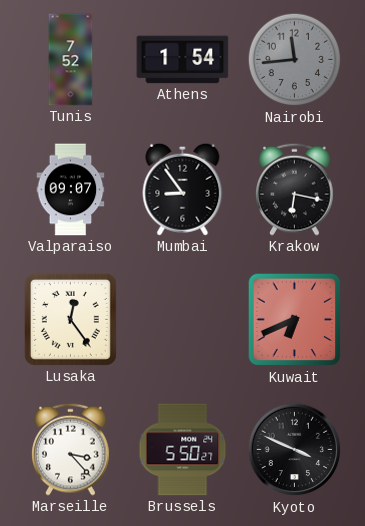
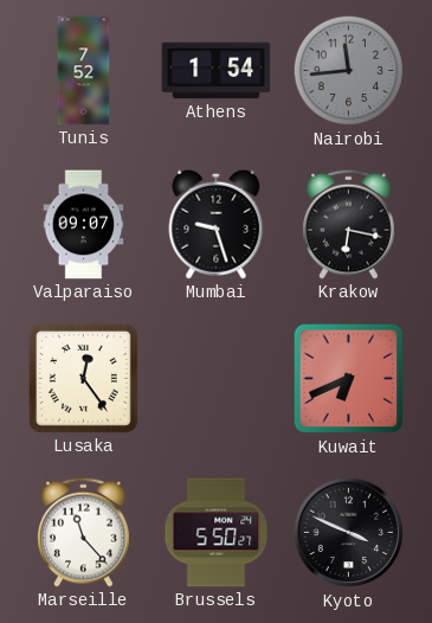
Mumbai: 8:54 -> 9:27
Marseille: 3:23 -> 11:23
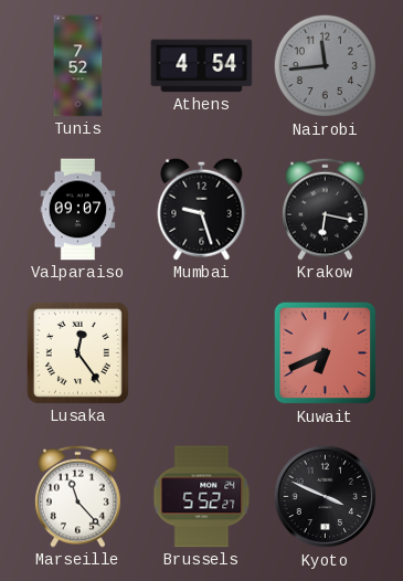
Athens: 1:54 -> 4:54
Brussels: 5:50 -> 5:52
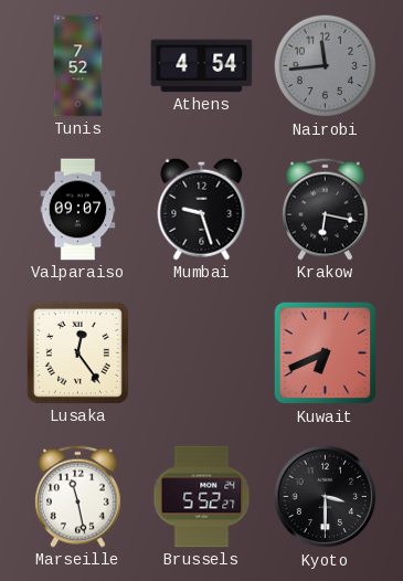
Marseille: 11:23 -> 11:28
Kyoto: 3:49 -> 3:30
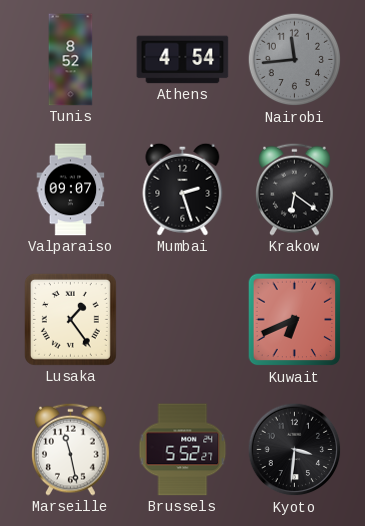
Tunis: 7:52 -> 8:52
Mumbai: 9:27 -> 2:27
Krakow: 6:17 -> 6:21
Lusaka: 12:24 -> 1:24
Kyoto: 3:30 -> 3:31
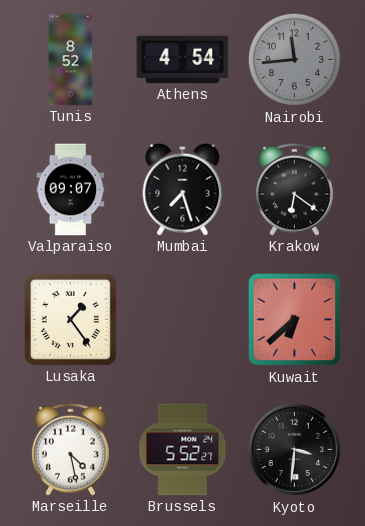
Mumbai: 2:27 -> 7:27
Kuwait: 6:41 -> 6:38
Marseille: 11:28 -> 4:28
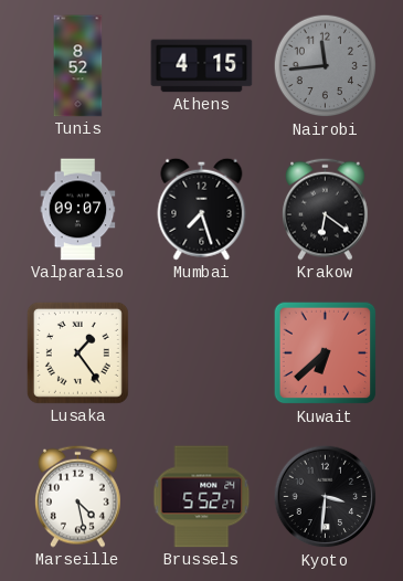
Athens: 4:54 -> 4:15
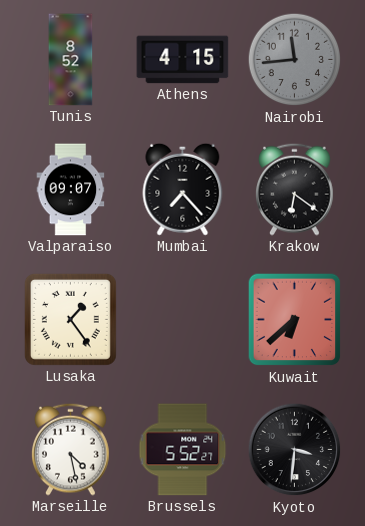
Mumbai: 7:27 -> 7:23
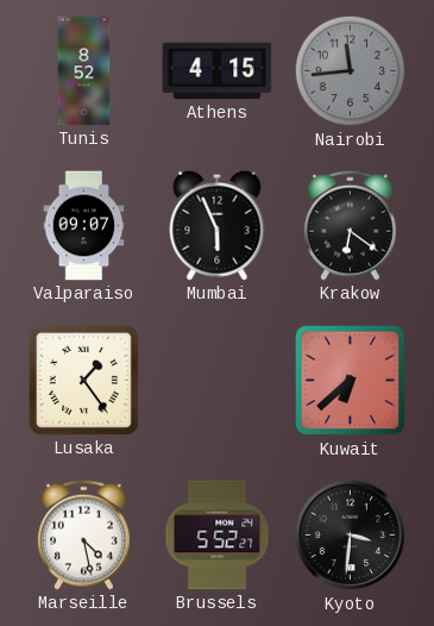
Mumbai: 7:23 -> 5:56
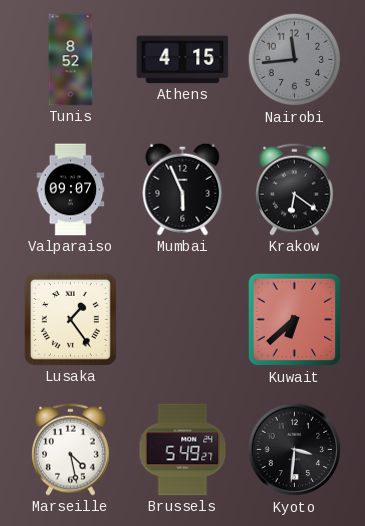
Brussels: 5:52 -> 5:49
